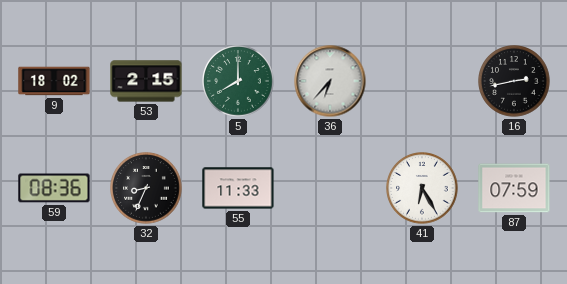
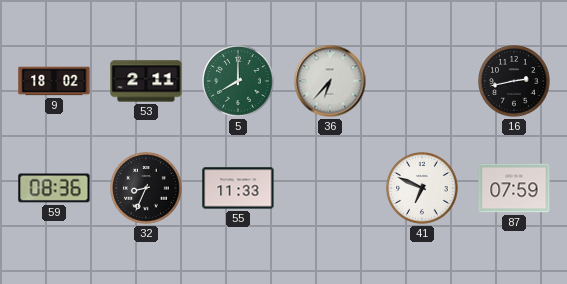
53: 2:15 -> 2:11
41: 6:25 -> 6:49
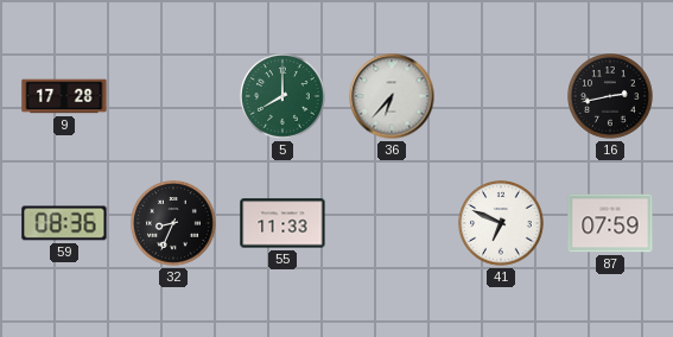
9: 18:02 -> 17:28
53: 2:11 -> none
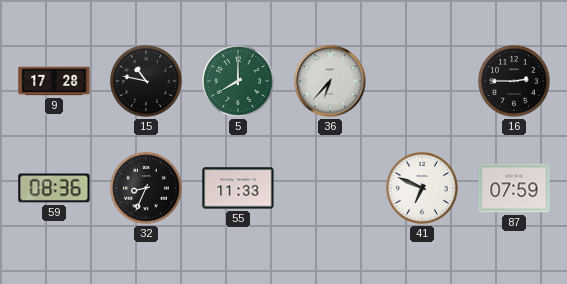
15: none -> 10:47
16: 2:43 -> 2:45
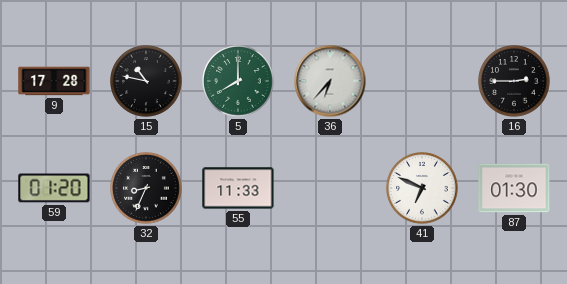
59: 08:36 -> 01:20
87: 07:59 -> 01:30
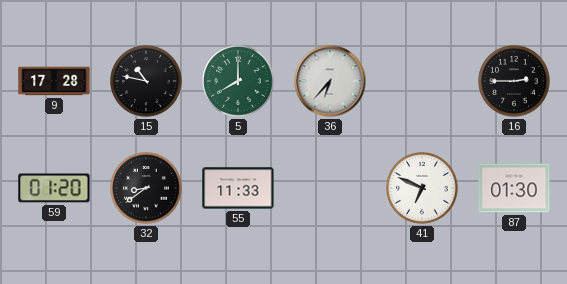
32: 8:34 -> 8:39
